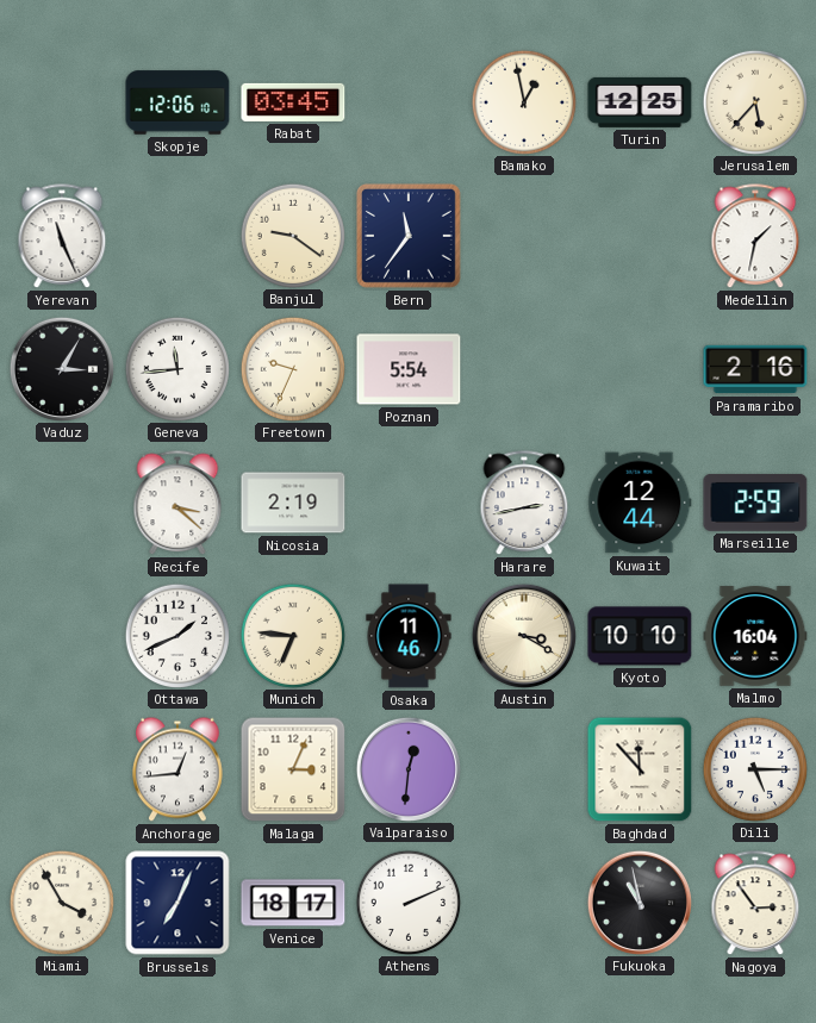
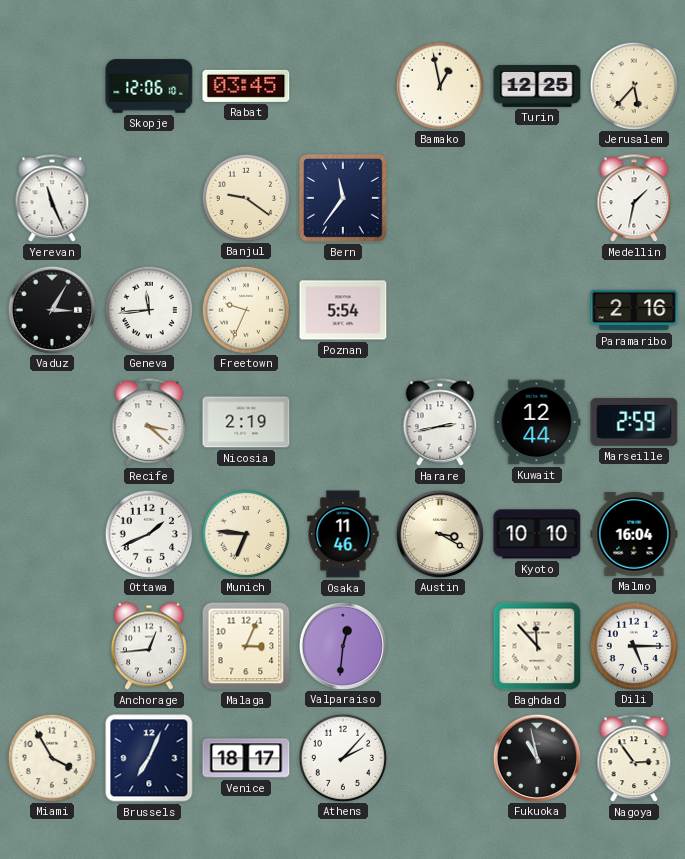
Athens: 2:11 -> 2:07
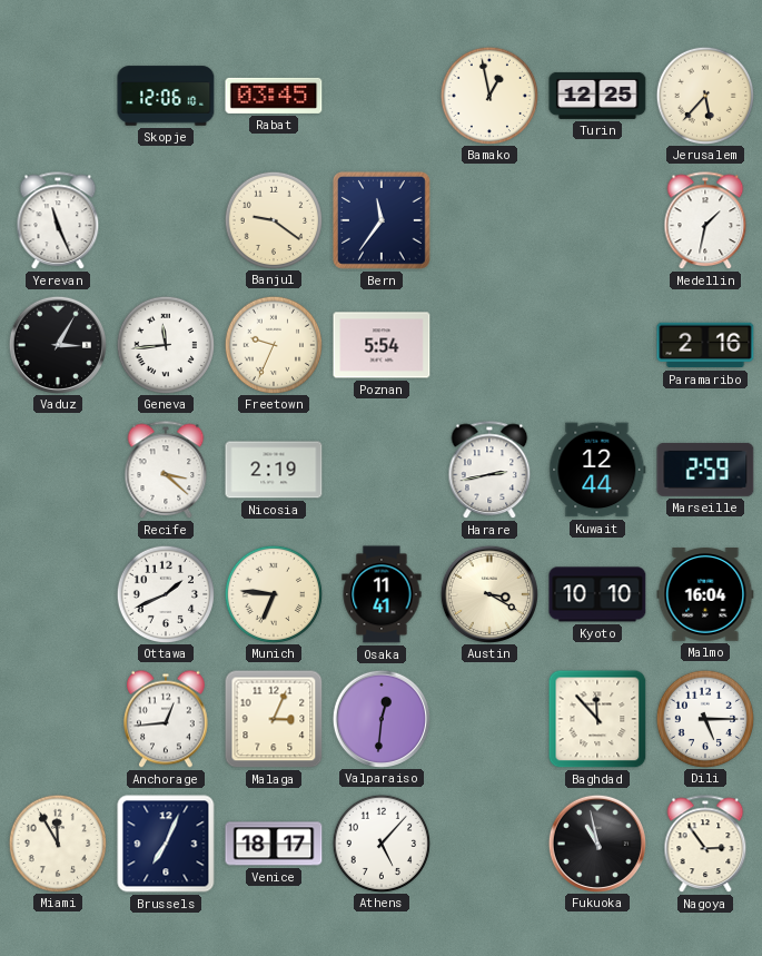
Osaka: 11:46 -> 11:41
Miami: 3:55 -> 11:55
Athens: 2:07 -> 5:07
